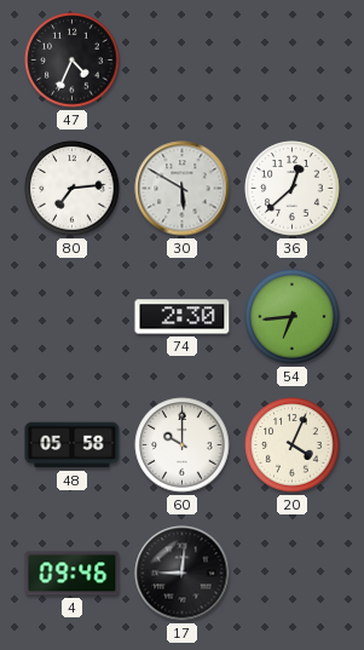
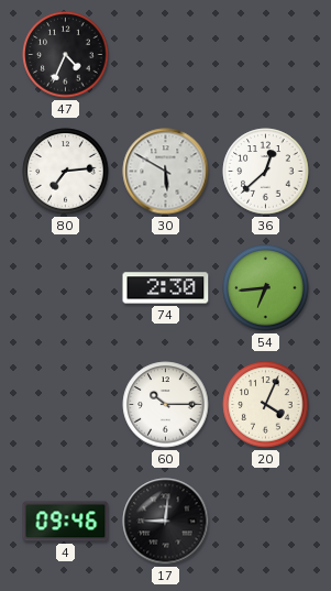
48: 05:58 -> none
60: 10:00 -> 10:15
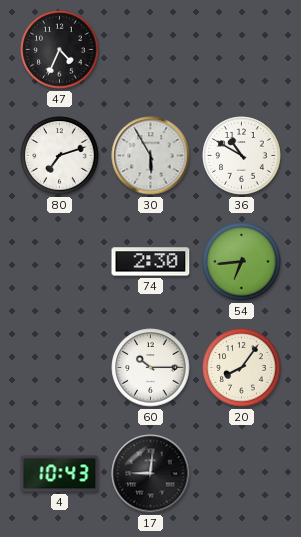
80: 7:14 -> 7:12
30: 5:50 -> 5:55
36: 12:38 -> 10:50
20: 4:04 -> 8:06
4: 09:46 -> 10:43
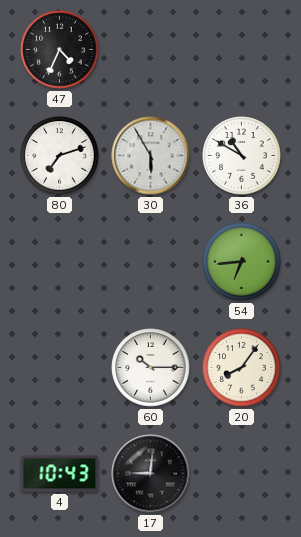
74: 2:30 -> none
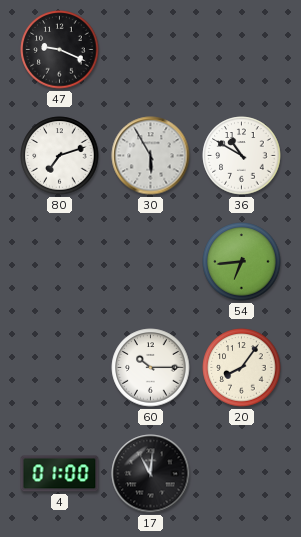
47: 4:34 -> 9:19
4: 10:43 -> 01:00
17: 9:01 -> 11:01
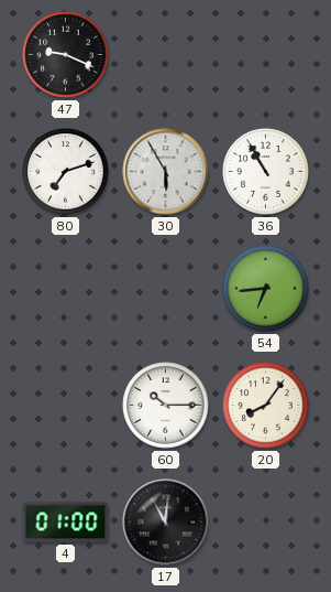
36: 10:50 -> 10:55
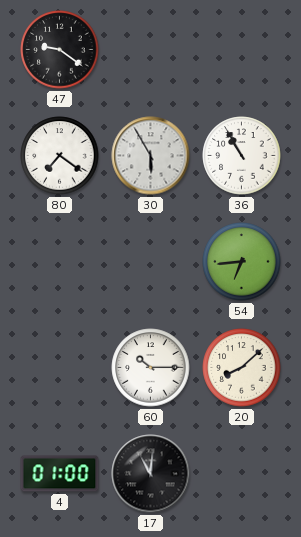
47: 9:19 -> 9:21
80: 7:12 -> 7:21
20: 8:06 -> 8:08
